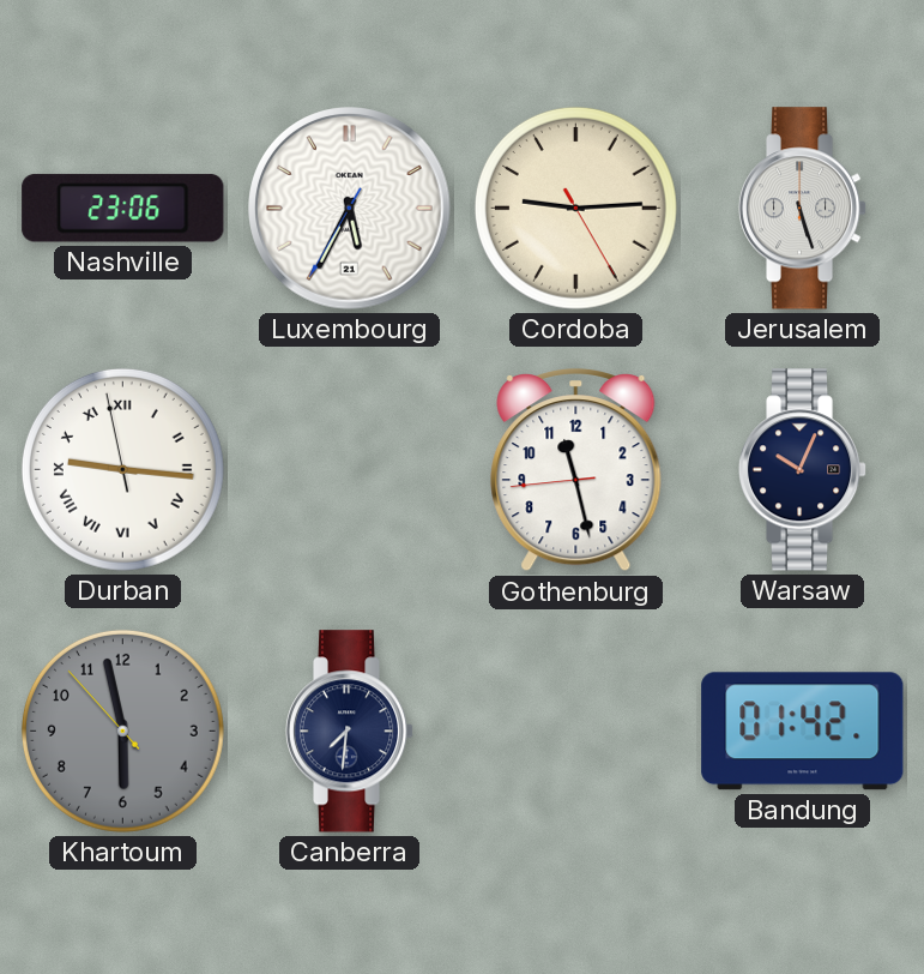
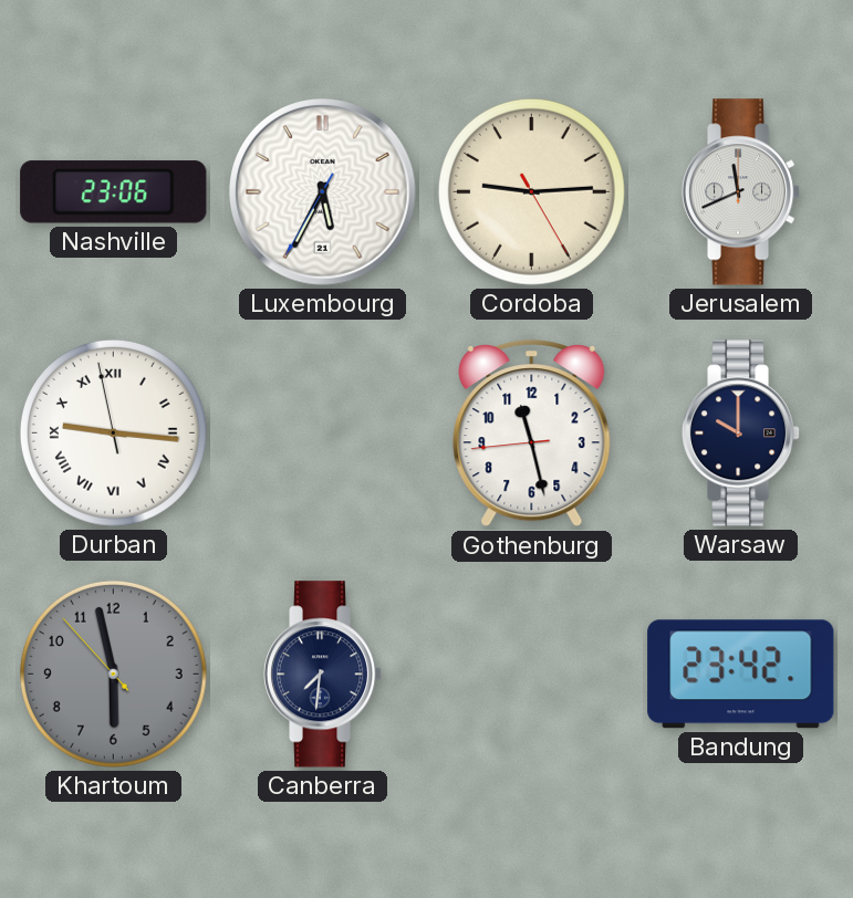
Jerusalem: 5:27 -> 11:41
Warsaw: 10:04 -> 10:00
Bandung: 01:42 -> 23:42
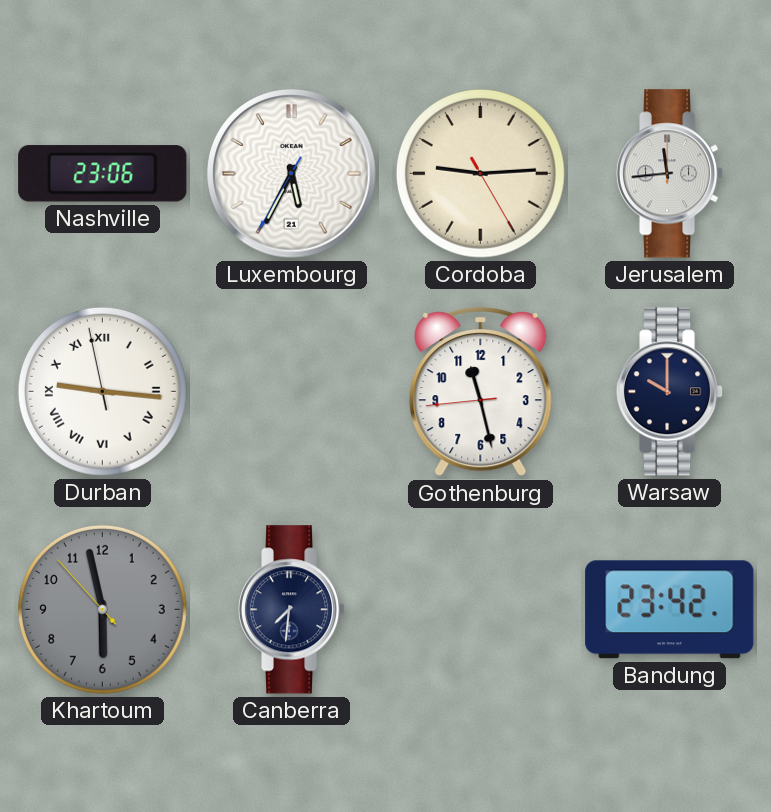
Jerusalem: 11:41 -> 11:44
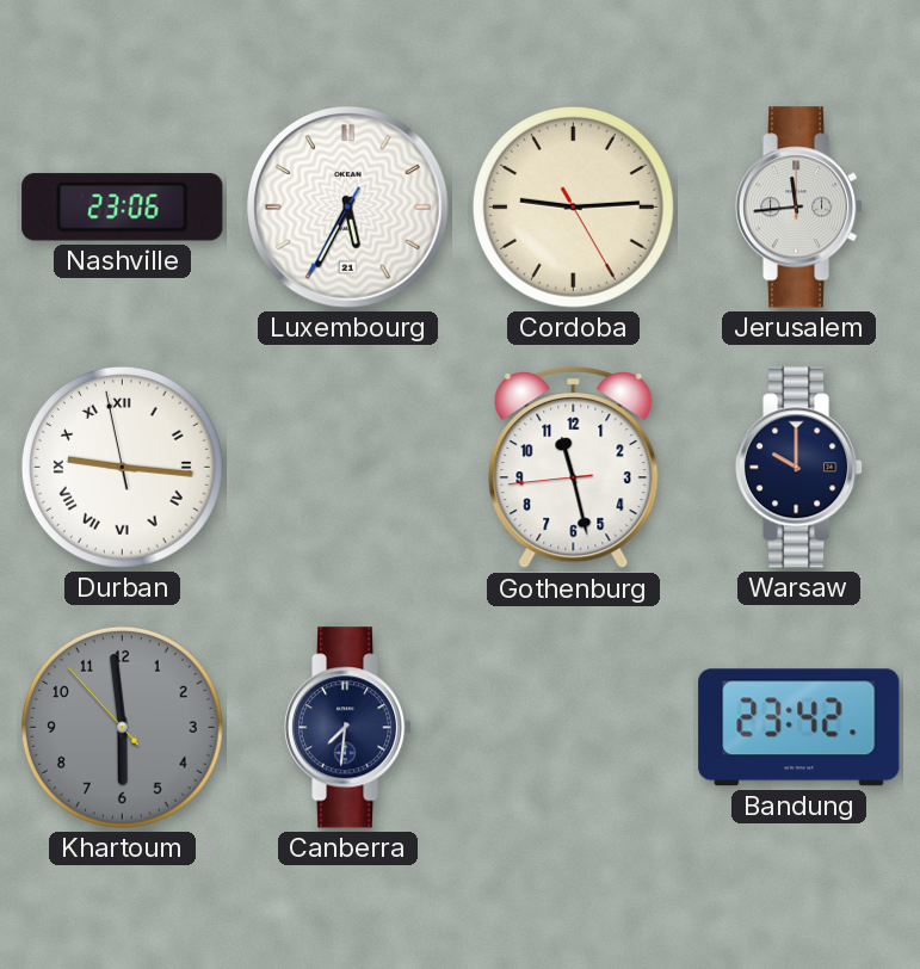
Khartoum: 5:57 -> 5:58
